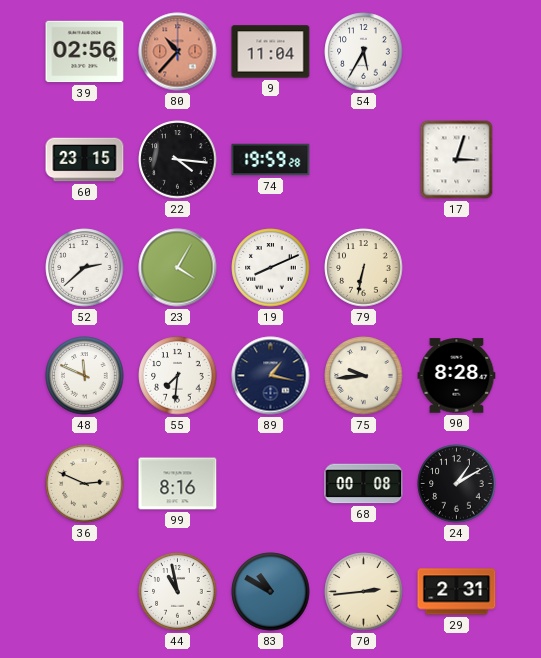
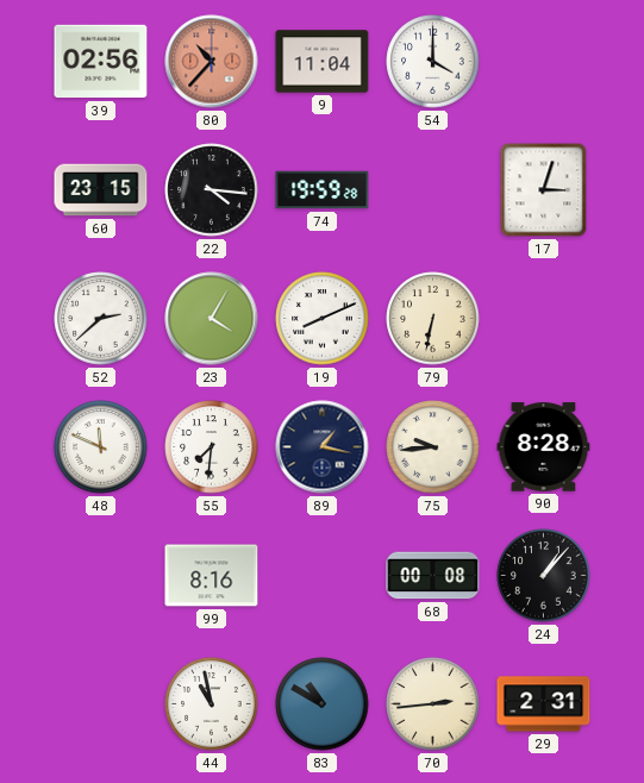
54: 5:35 -> 4:00
36: 2:49 -> none
24: 1:10 -> 1:07
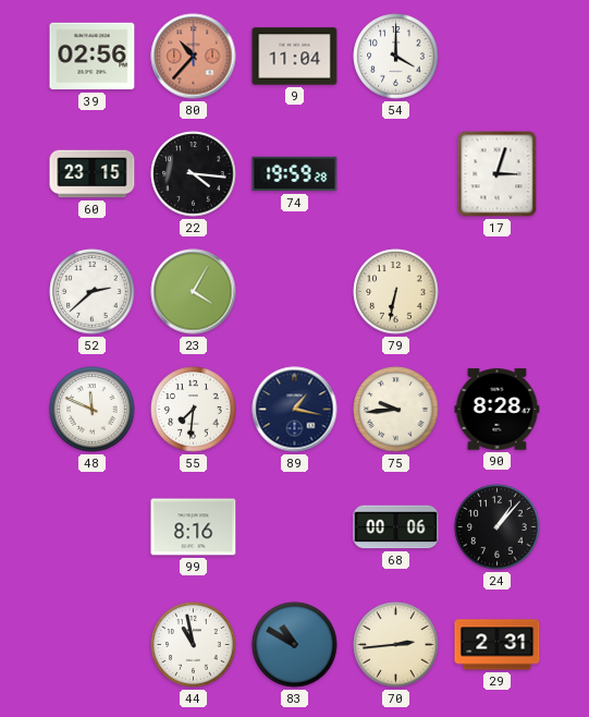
19: 8:11 -> none
68: 00:08 -> 00:06
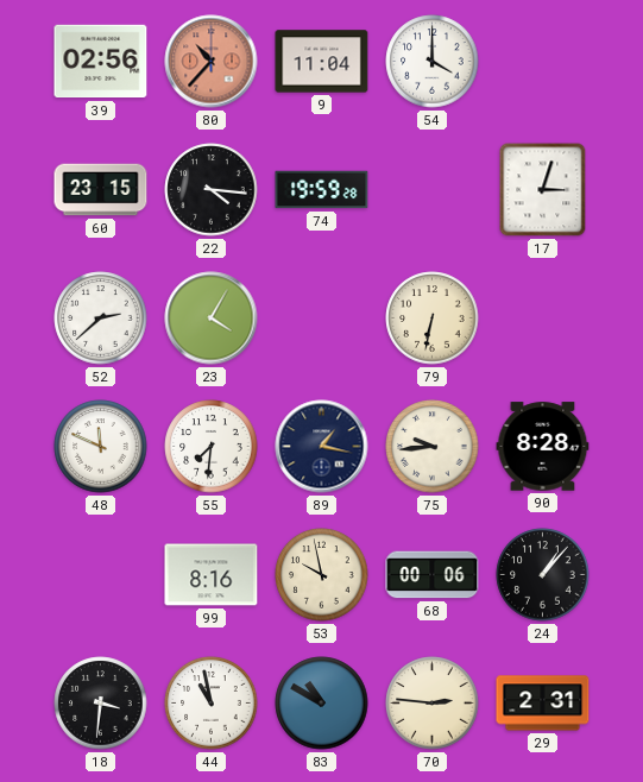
53: none -> 9:58
18: none -> 3:31
70: 2:44 -> 2:46
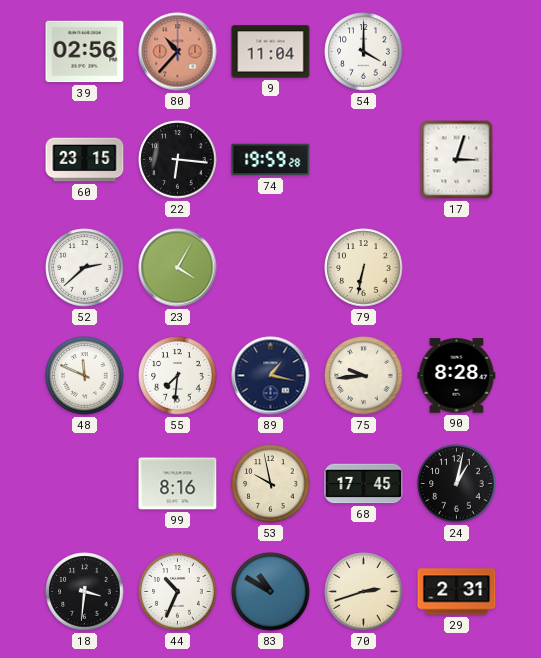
22: 4:16 -> 6:16
68: 00:06 -> 17:45
24: 1:07 -> 1:02
44: 10:58 -> 10:34
70: 2:46 -> 2:42
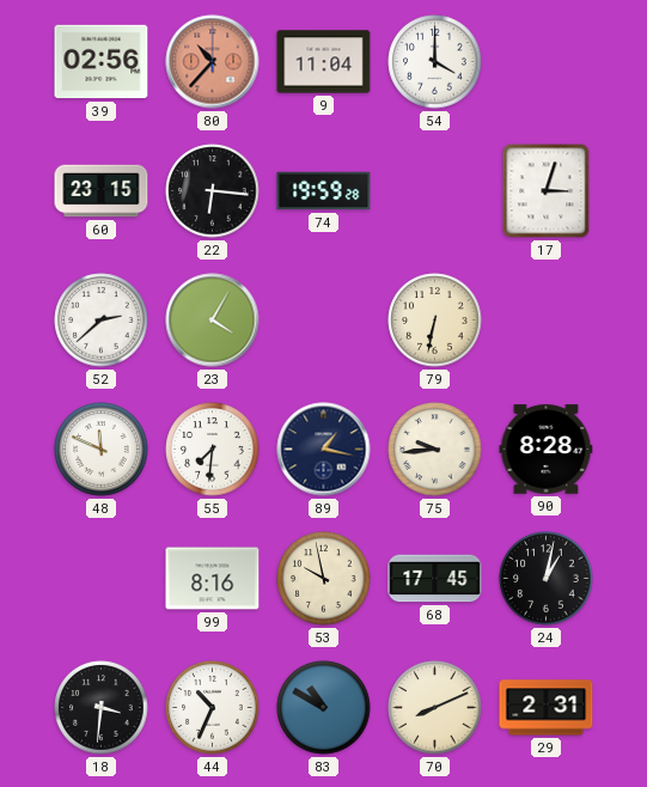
70: 2:42 -> 8:11
